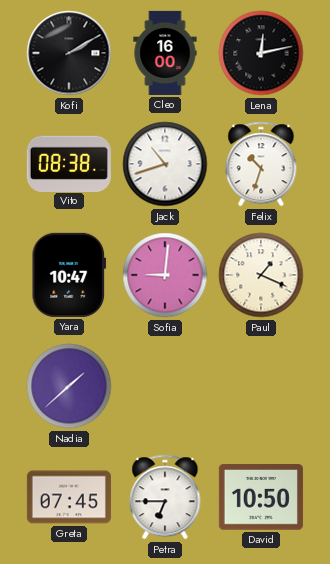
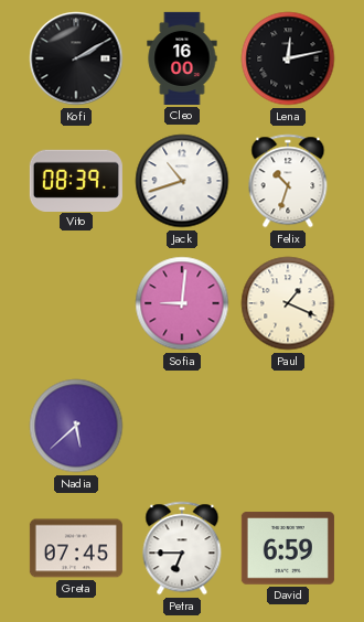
Vito: 08:38 -> 08:39
Yara: 10:47 -> none
Nadia: 1:38 -> 5:38
David: 10:50 -> 6:59
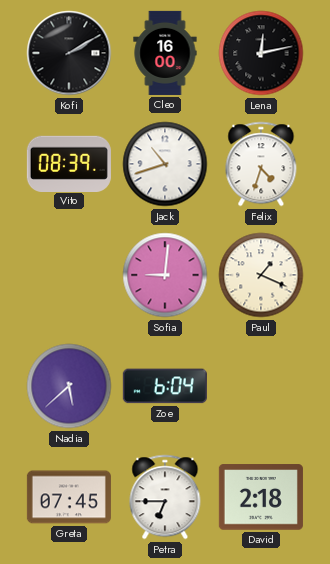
Felix: 10:33 -> 4:33
Zoe: none -> 6:04
David: 6:59 -> 2:18
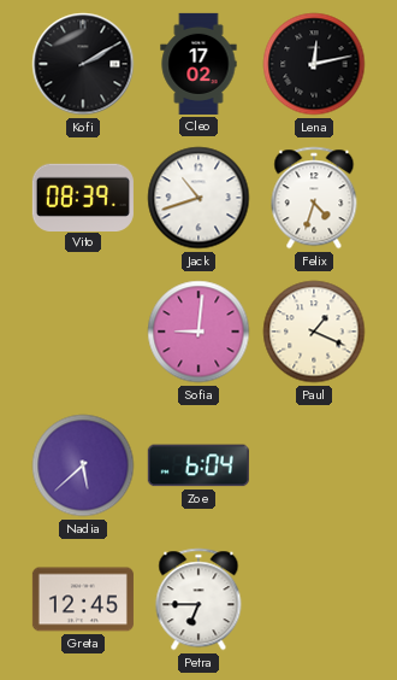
Cleo: 16:00 -> 17:02
Greta: 07:45 -> 12:45
David: 2:18 -> none
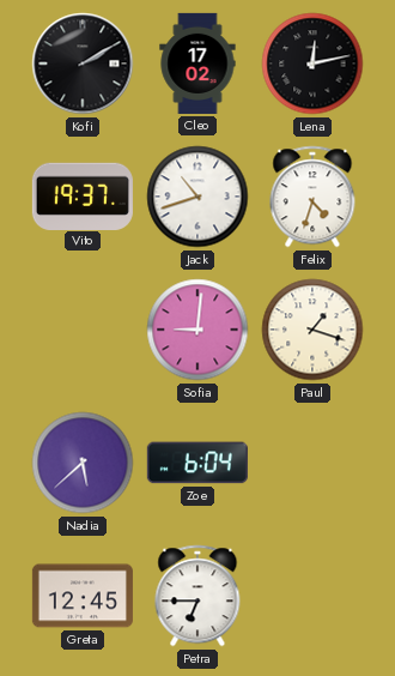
Vito: 08:39 -> 19:37
Paul: 1:19 -> 1:18
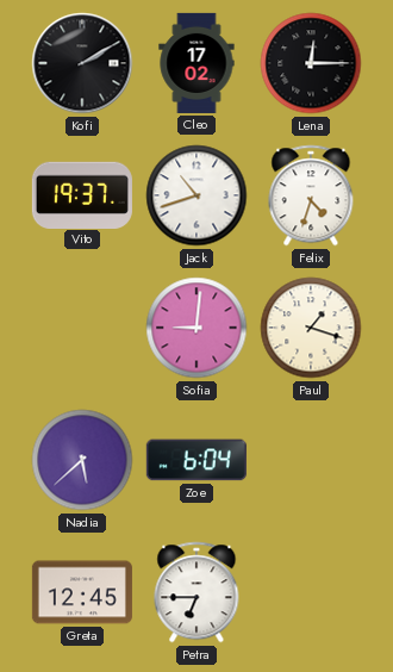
Lena: 12:13 -> 12:15
